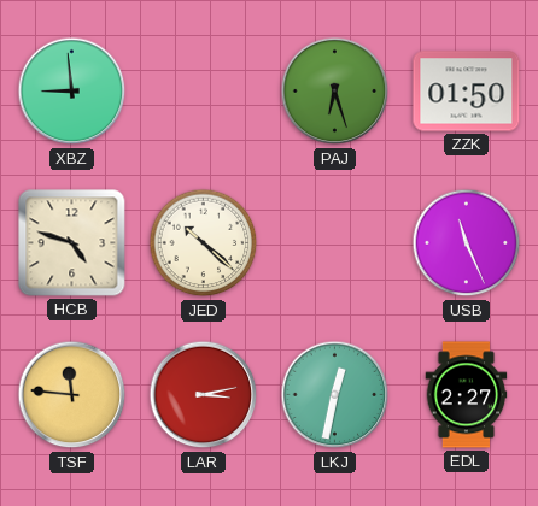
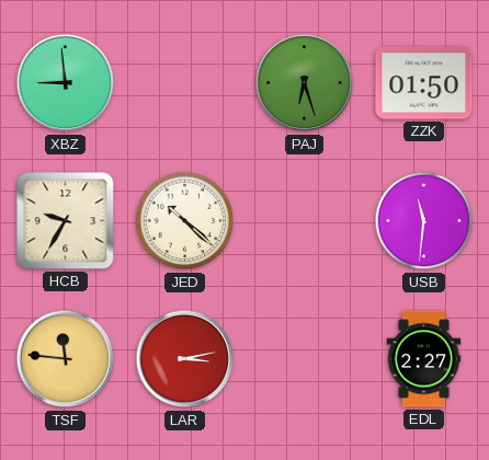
HCB: 4:48 -> 9:35
USB: 11:26 -> 11:31
LKJ: 12:32 -> none
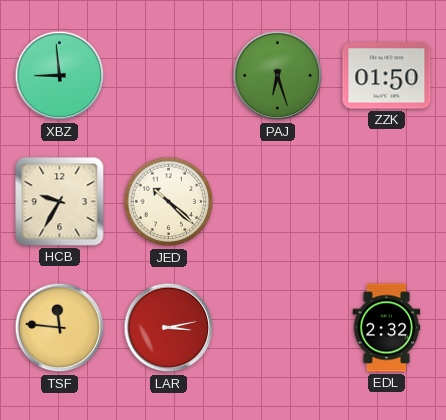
USB: 11:31 -> none
EDL: 2:27 -> 2:32
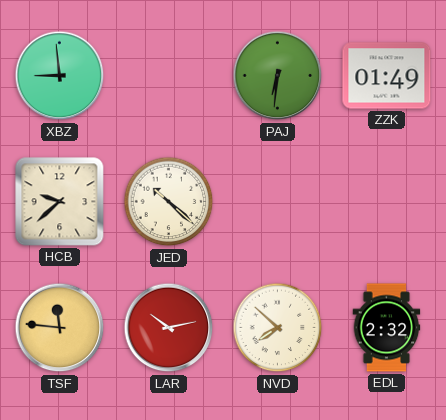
PAJ: 6:27 -> 6:31
ZZK: 01:50 -> 01:49
HCB: 9:35 -> 9:38
LAR: 3:13 -> 10:13
NVD: none -> 7:52
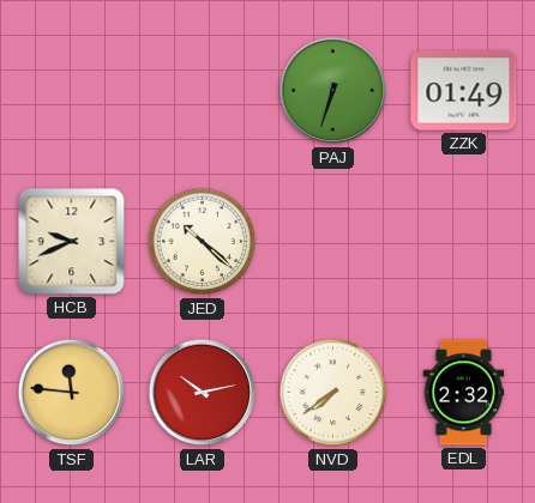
XBZ: 8:59 -> none
PAJ: 6:31 -> 6:33
HCB: 9:38 -> 9:41
NVD: 7:52 -> 7:39
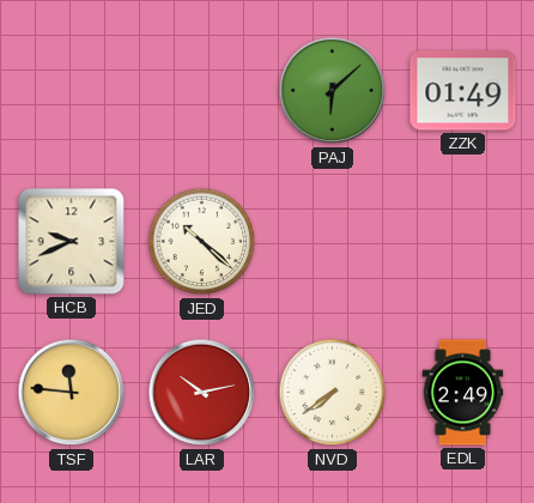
PAJ: 6:33 -> 6:08
EDL: 2:32 -> 2:49
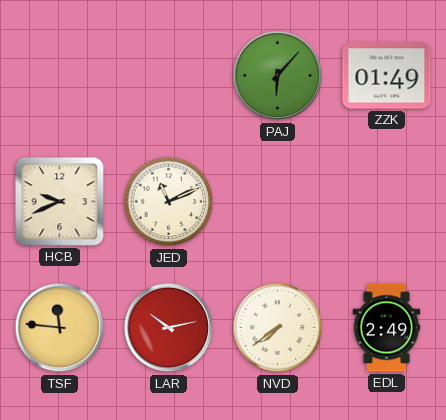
PAJ: 6:08 -> 6:07
JED: 10:22 -> 11:11
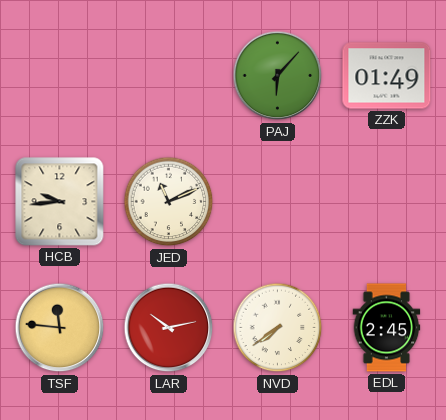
HCB: 9:41 -> 9:44
EDL: 2:49 -> 2:45
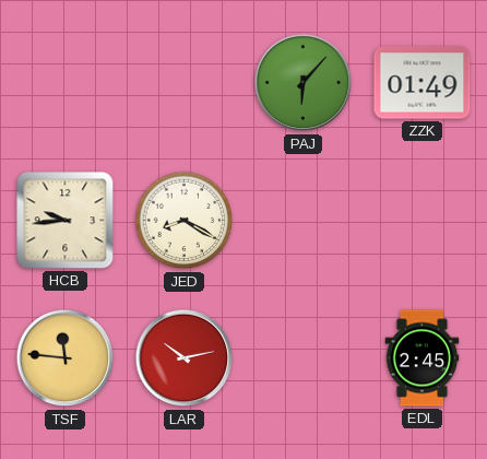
JED: 11:11 -> 8:20
NVD: 7:39 -> none
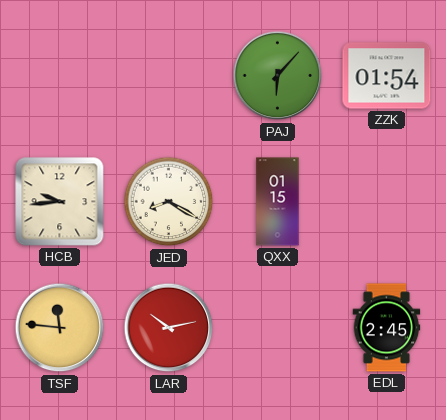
ZZK: 01:49 -> 01:54
QXX: none -> 01:15
